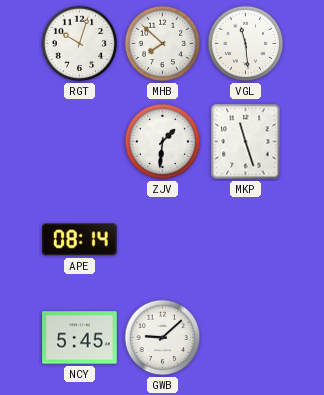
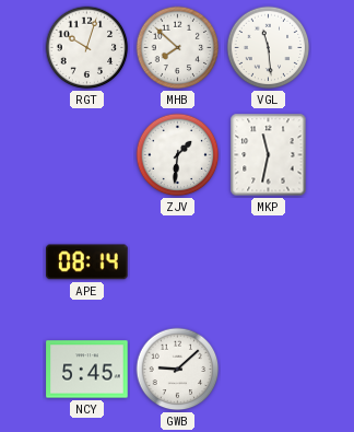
MKP: 11:27 -> 11:32
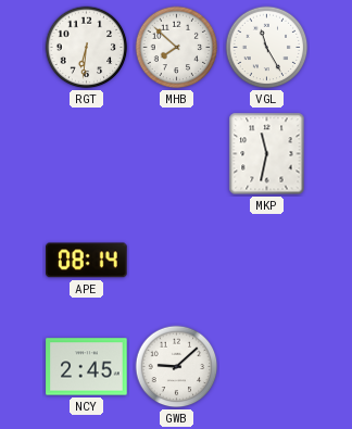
RGT: 10:03 -> 6:31
VGL: 11:29 -> 11:25
ZJV: 1:31 -> none
NCY: 5:45 -> 2:45
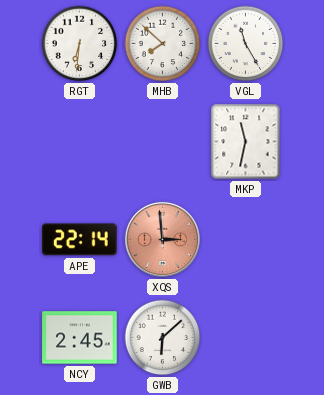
APE: 08:14 -> 22:14
XQS: none -> 2:59
GWB: 9:08 -> 6:08
